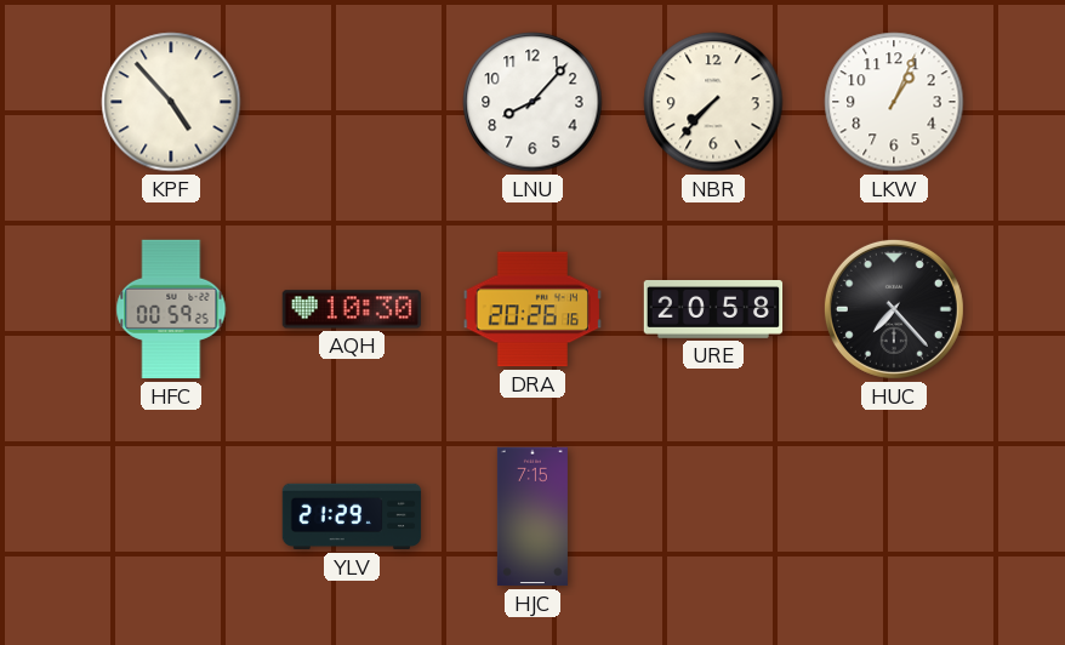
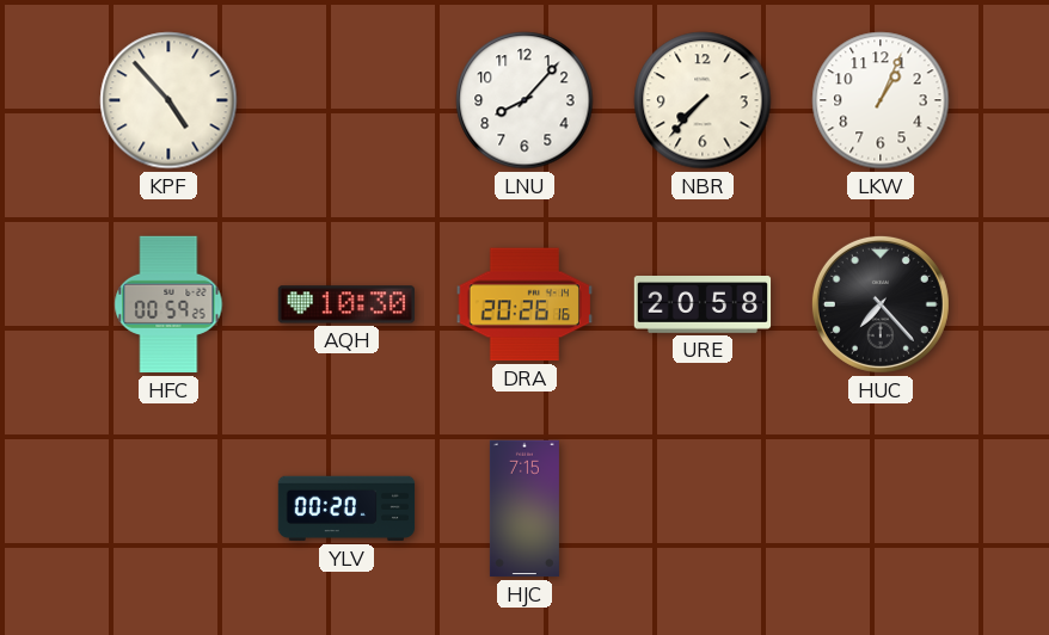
YLV: 21:29 -> 00:20
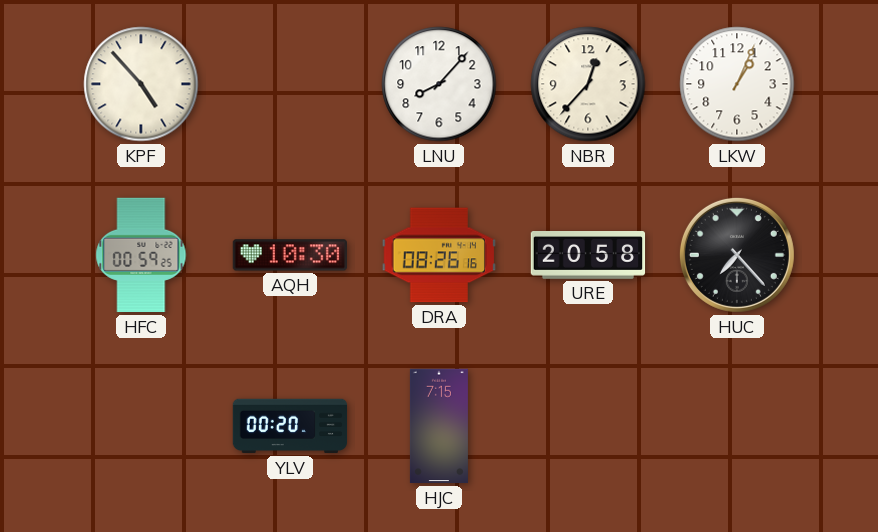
NBR: 7:37 -> 12:37
DRA: 20:26 -> 08:26
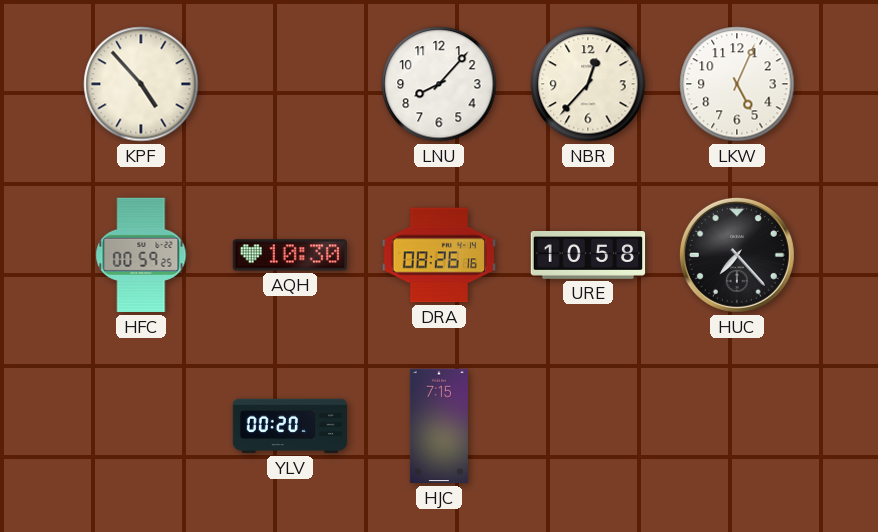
LKW: 1:04 -> 5:04
URE: 20:58 -> 10:58
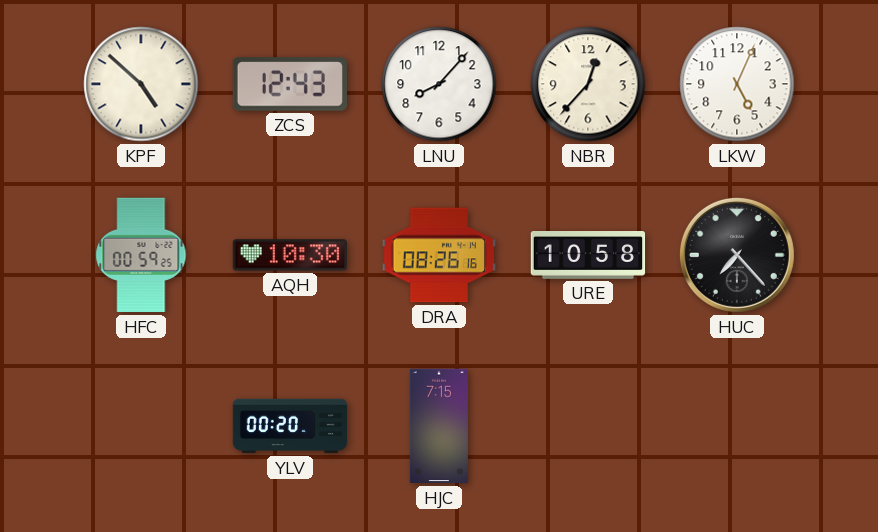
KPF: 4:53 -> 4:52
ZCS: none -> 12:43
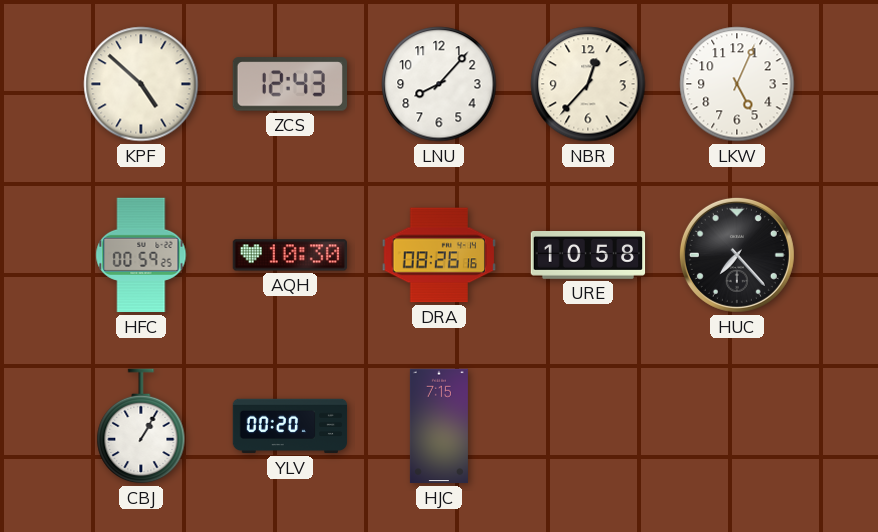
CBJ: none -> 1:05
